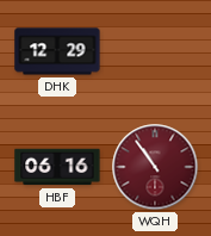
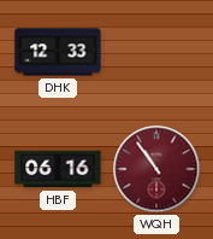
DHK: 12:29 -> 12:33
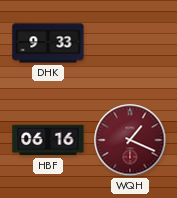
DHK: 12:33 -> 9:33
WQH: 10:54 -> 1:19
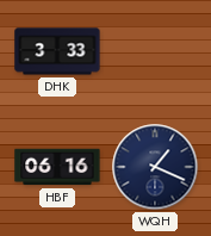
DHK: 9:33 -> 3:33
WQH dial: burgundy -> navy
